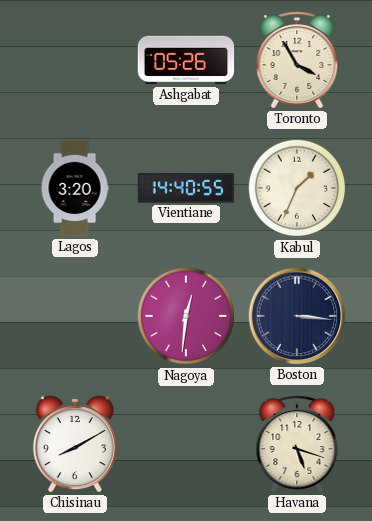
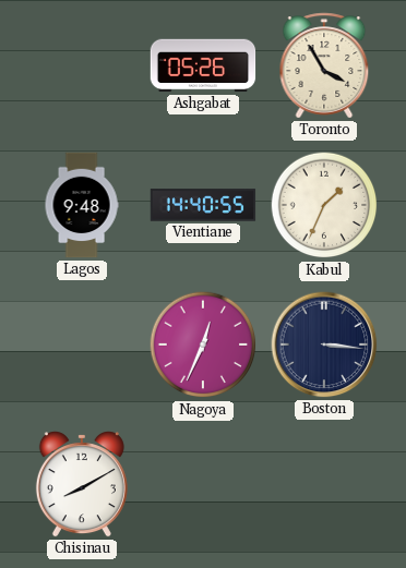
Lagos: 3:20 -> 9:48
Nagoya: 12:31 -> 12:34
Havana: 5:18 -> none
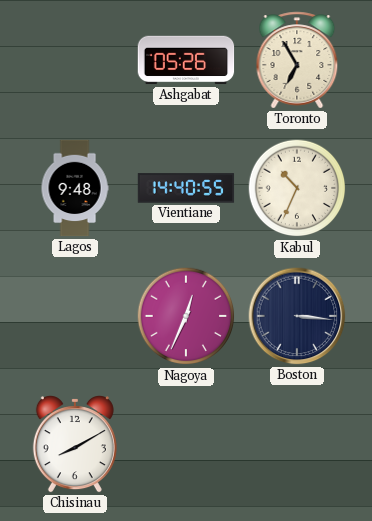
Toronto: 3:55 -> 6:55
Kabul: 1:34 -> 10:34
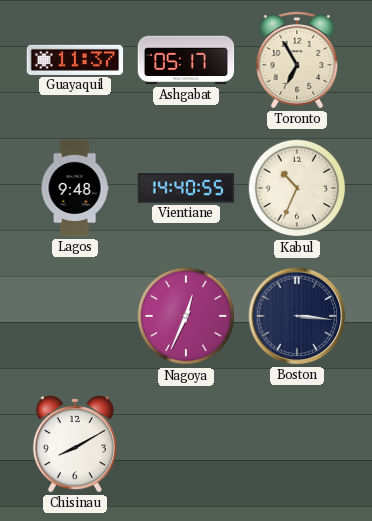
Guayaquil: none -> 11:37
Ashgabat: 05:26 -> 05:17
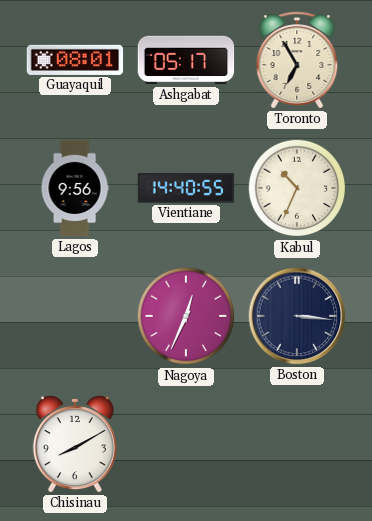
Guayaquil: 11:37 -> 08:01
Lagos: 9:48 -> 9:56
